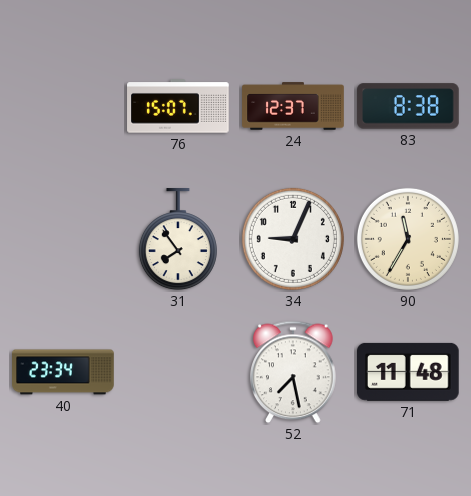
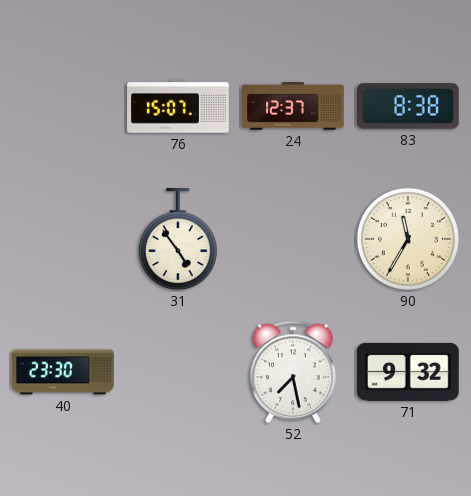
31: 7:54 -> 4:54
34: 9:04 -> none
40: 23:34 -> 23:30
71: 11:48 -> 9:32
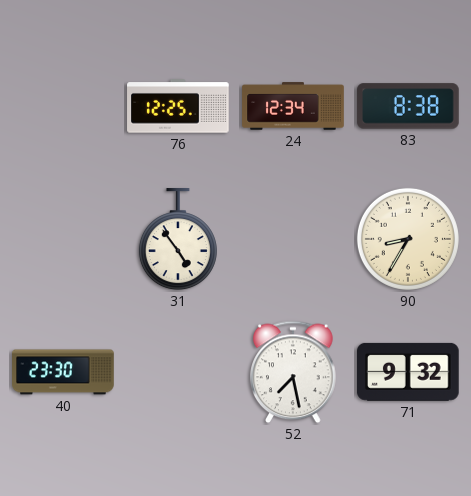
76: 15:07 -> 12:25
24: 12:37 -> 12:34
90: 11:35 -> 8:35
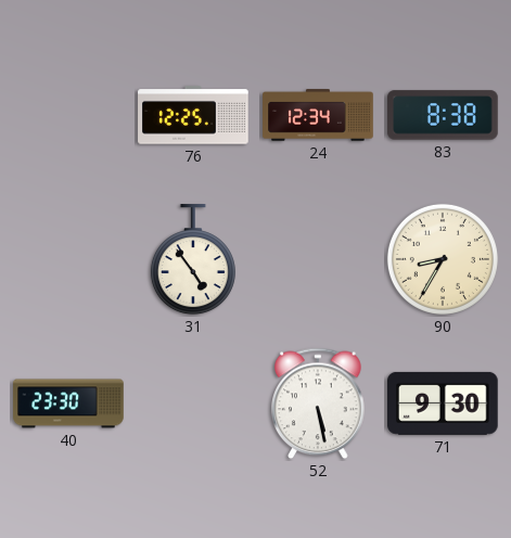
52: 7:28 -> 5:28
71: 9:32 -> 9:30
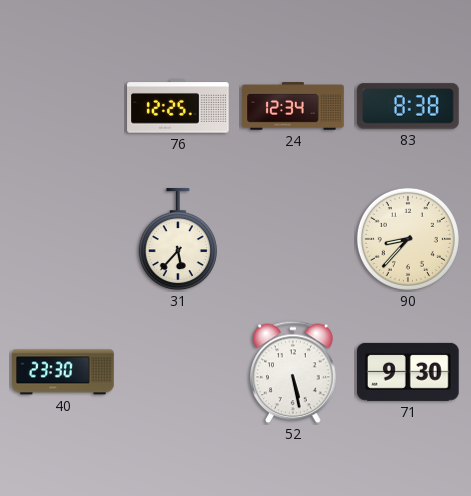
31: 4:54 -> 5:37
90: 8:35 -> 8:37
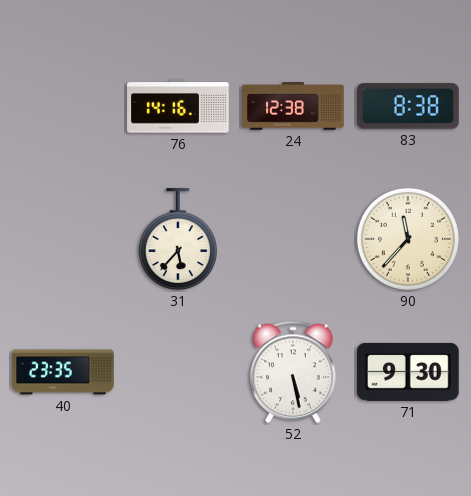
76: 12:25 -> 14:16
24: 12:34 -> 12:38
90: 8:37 -> 11:37
40: 23:30 -> 23:35
